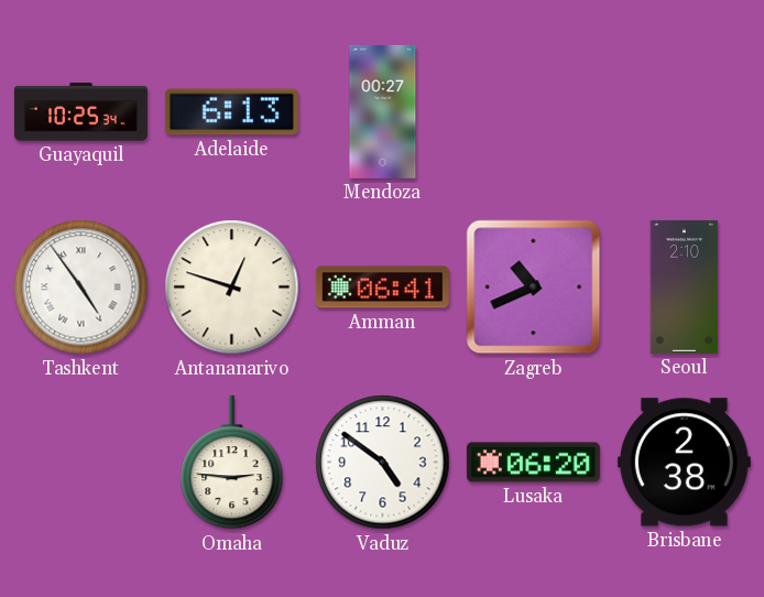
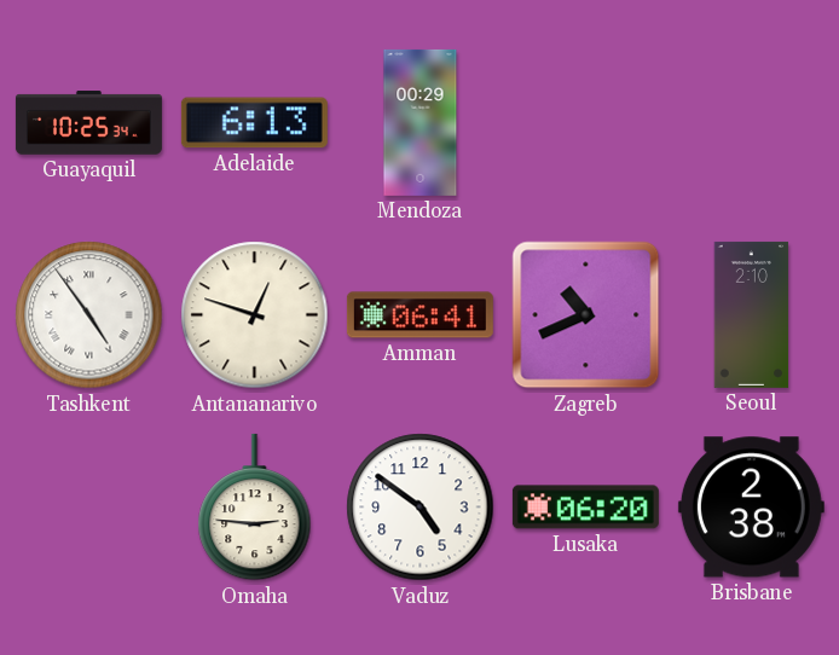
Mendoza: 00:27 -> 00:29
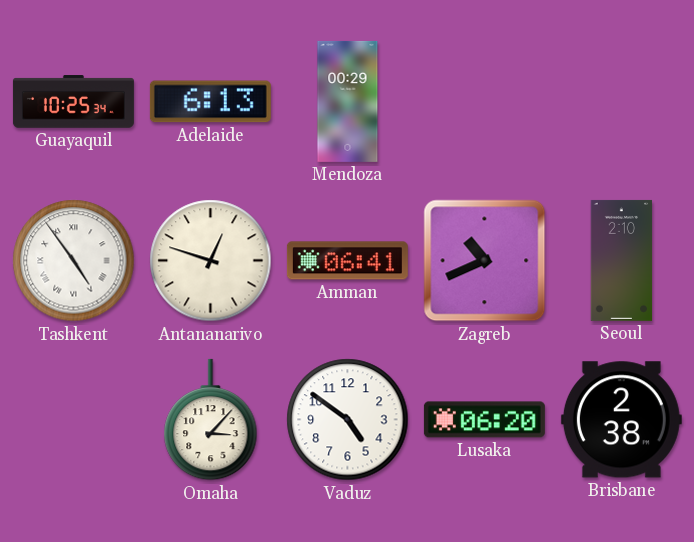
Omaha: 2:46 -> 3:07
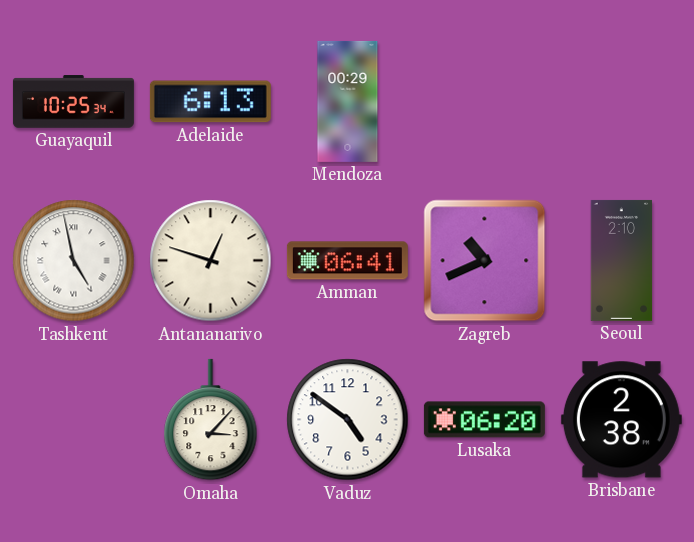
Tashkent: 4:54 -> 4:58
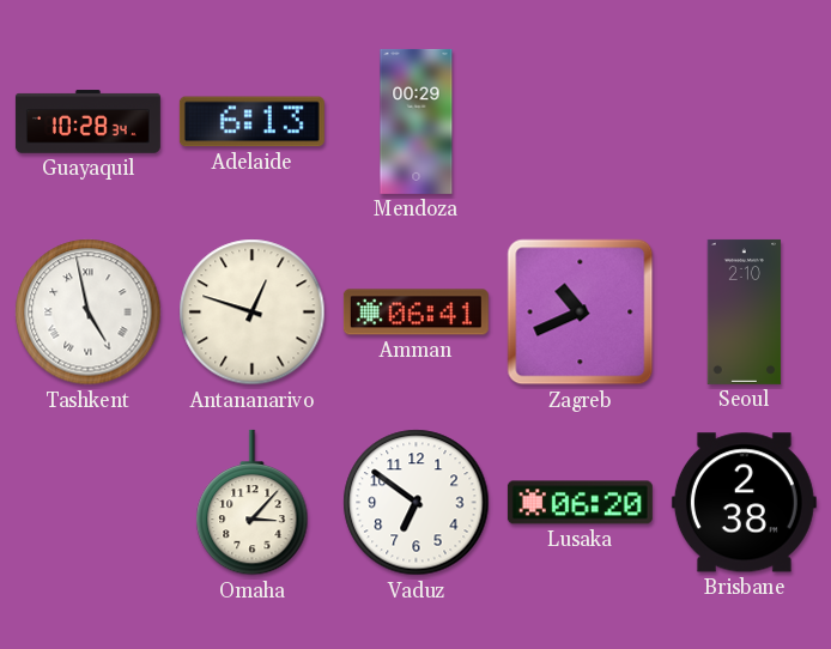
Guayaquil: 10:25 -> 10:28
Vaduz: 4:51 -> 6:51
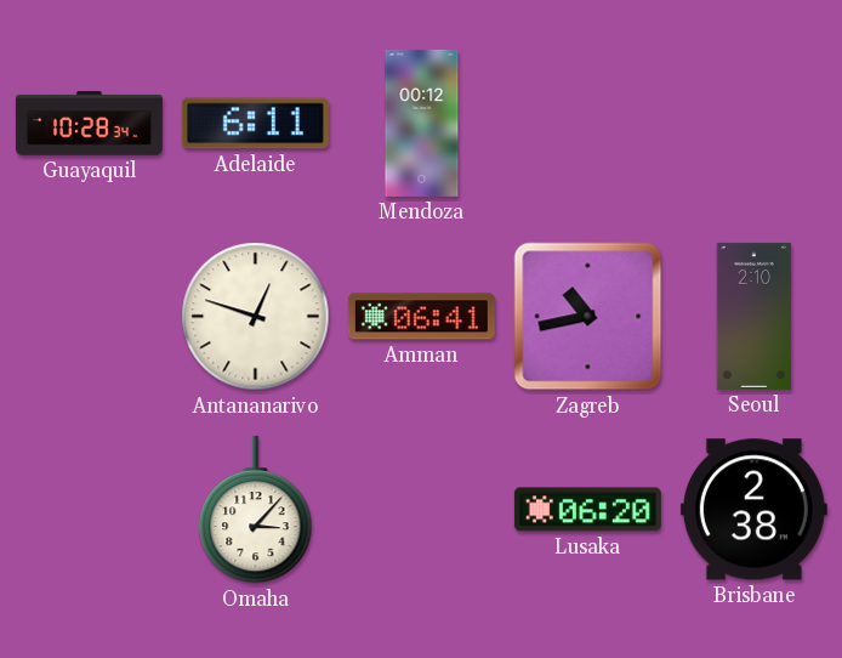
Adelaide: 6:13 -> 6:11
Mendoza: 00:29 -> 00:12
Tashkent: 4:58 -> none
Zagreb: 10:41 -> 10:43
Vaduz: 6:51 -> none
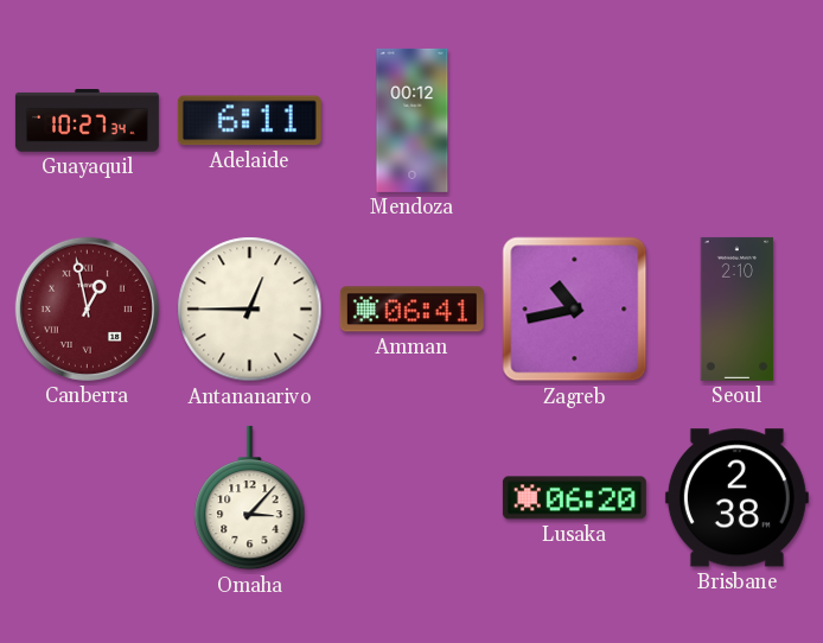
Guayaquil: 10:28 -> 10:27
Canberra: none -> 12:58
Antananarivo: 12:48 -> 12:45
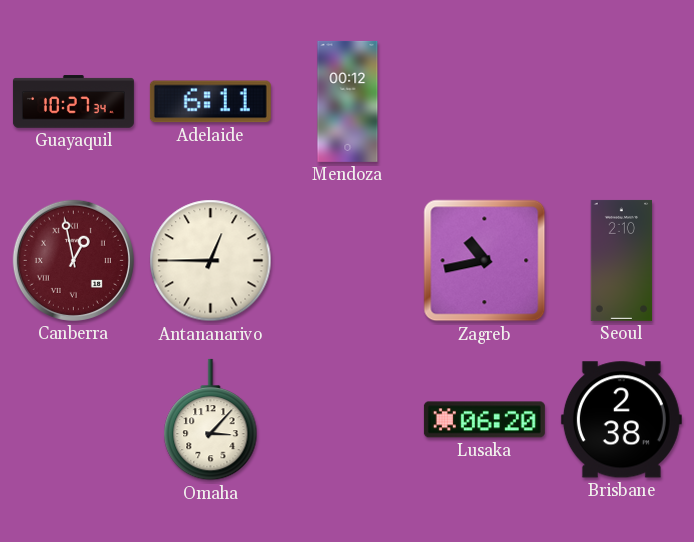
Amman: 06:41 -> none
